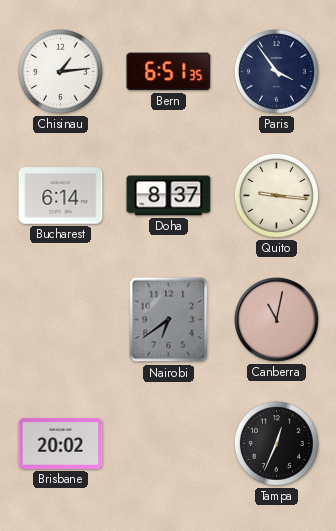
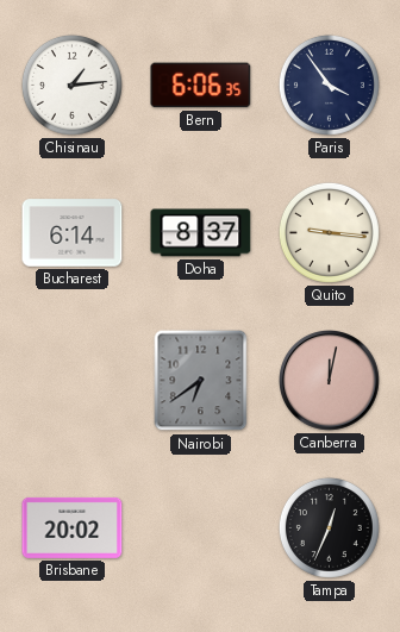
Bern: 6:51 -> 6:06
Canberra: 11:02 -> 12:02
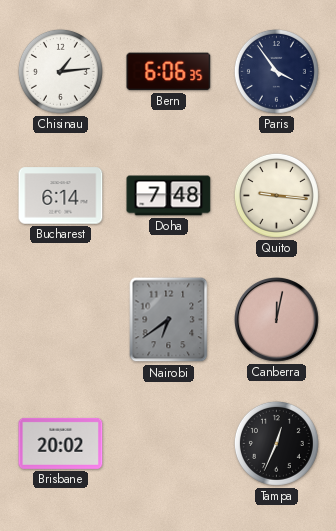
Doha: 8:37 -> 7:48
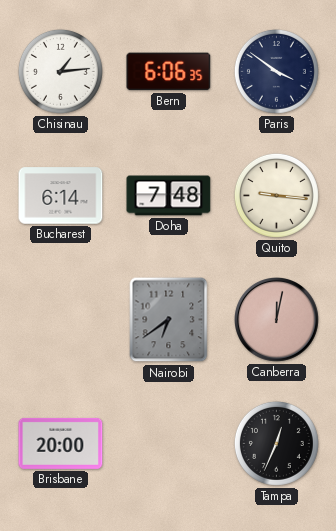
Paris: 3:54 -> 3:51
Brisbane: 20:02 -> 20:00
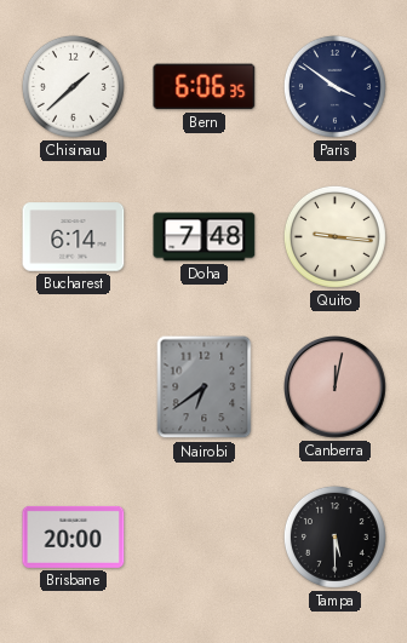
Chisinau: 1:14 -> 1:38
Tampa: 12:34 -> 5:30
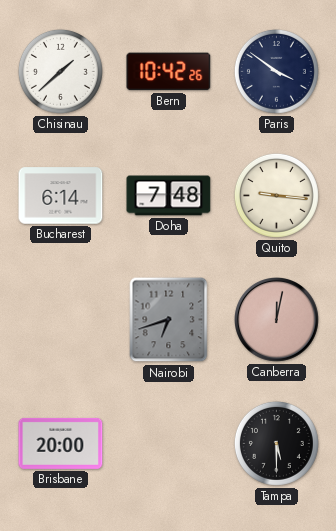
Bern: 6:06 -> 10:42
Nairobi: 6:39 -> 6:42
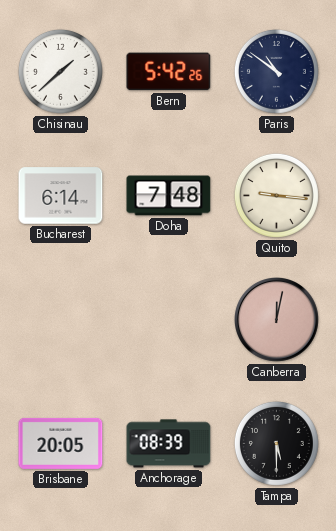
Bern: 10:42 -> 5:42
Paris: 3:51 -> 10:51
Nairobi: 6:42 -> none
Brisbane: 20:00 -> 20:05
Anchorage: none -> 08:39
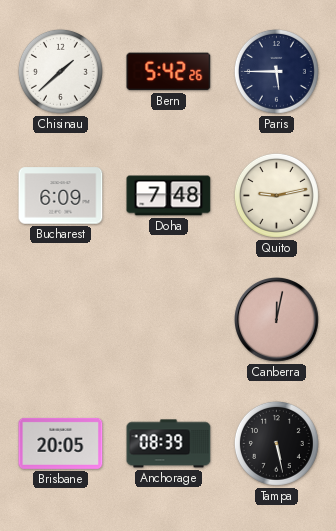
Paris: 10:51 -> 5:45
Bucharest: 6:14 -> 6:09
Quito: 9:16 -> 9:13
Tampa: 5:30 -> 5:28
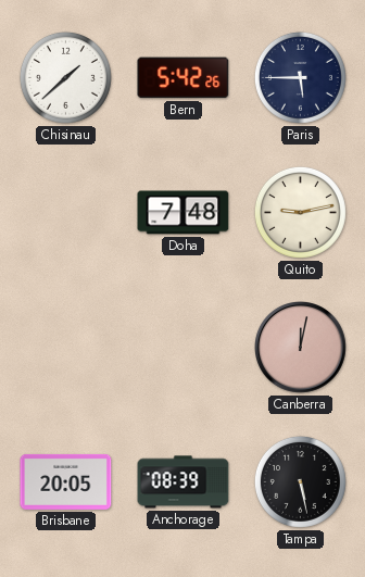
Bucharest: 6:09 -> none
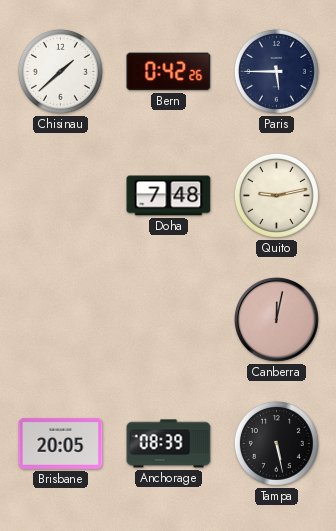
Bern: 5:42 -> 0:42
